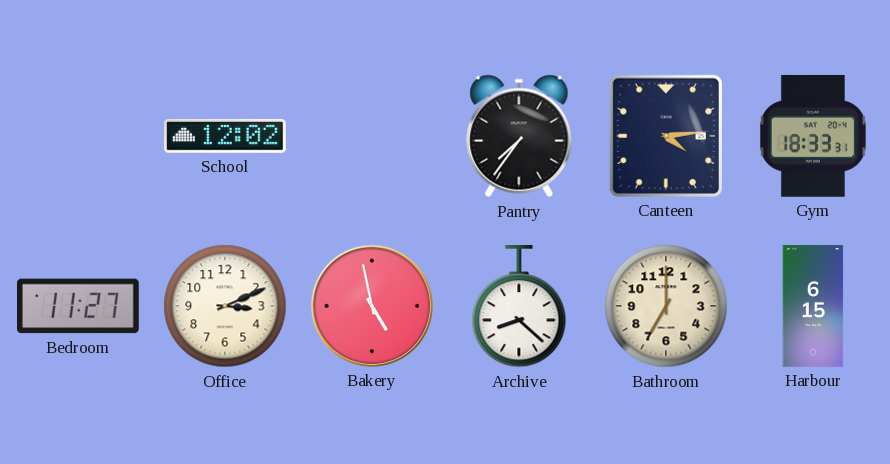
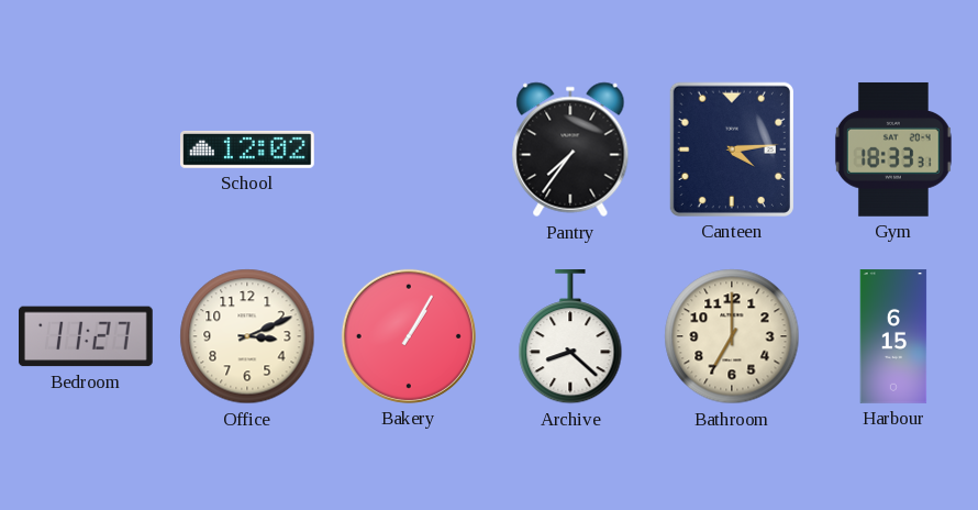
Bakery: 4:58 -> 1:05
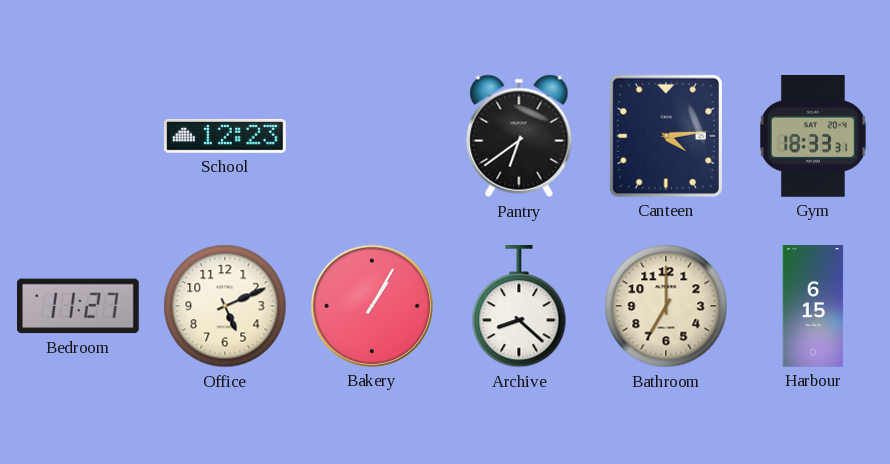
School: 12:02 -> 12:23
Pantry: 7:36 -> 6:39
Office: 3:11 -> 5:11
